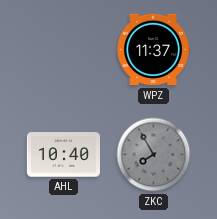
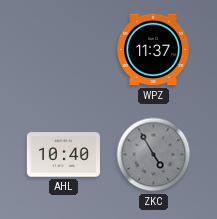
ZKC: 7:55 -> 4:55
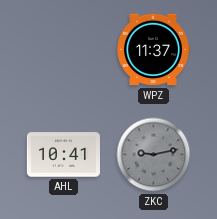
AHL: 10:40 -> 10:41
ZKC: 4:55 -> 9:13
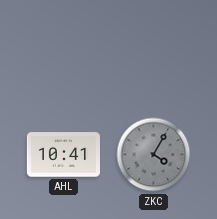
WPZ: 11:37 -> none
ZKC: 9:13 -> 4:05
